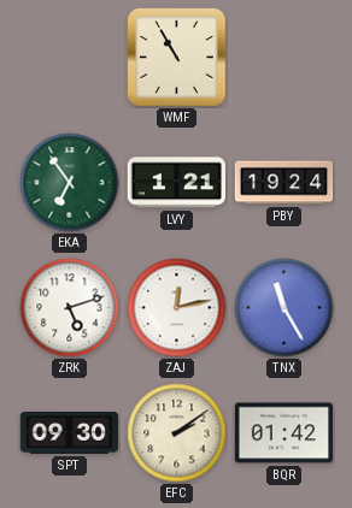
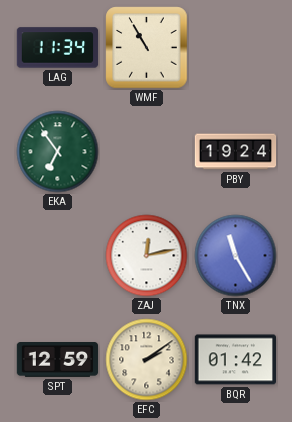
LAG: none -> 11:34
LVY: 1:21 -> none
ZRK: 5:12 -> none
SPT: 09:30 -> 12:59
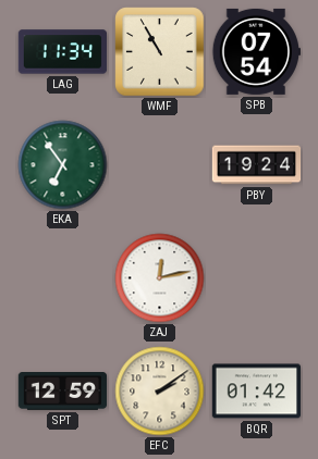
SPB: none -> 07:54
TNX: 11:25 -> none
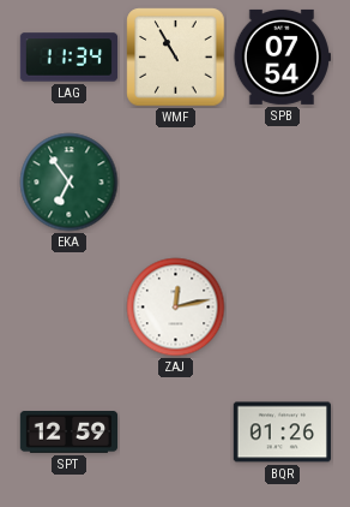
PBY: 19:24 -> none
EFC: 2:09 -> none
BQR: 01:42 -> 01:26
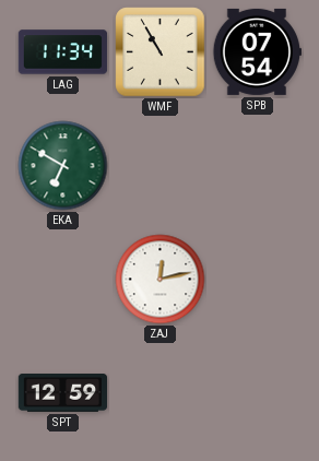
EKA: 6:54 -> 6:50
BQR: 01:26 -> none
